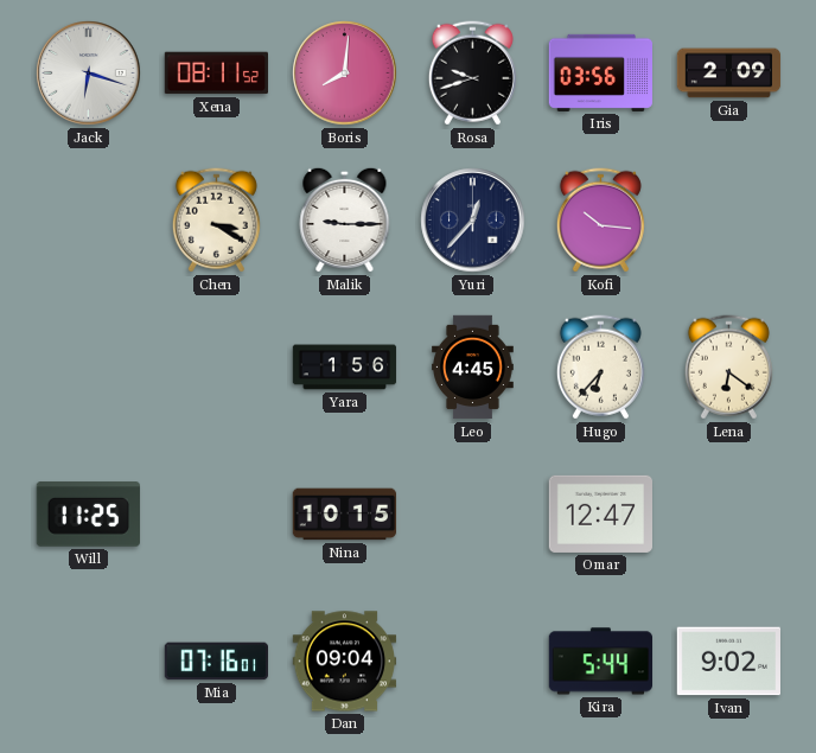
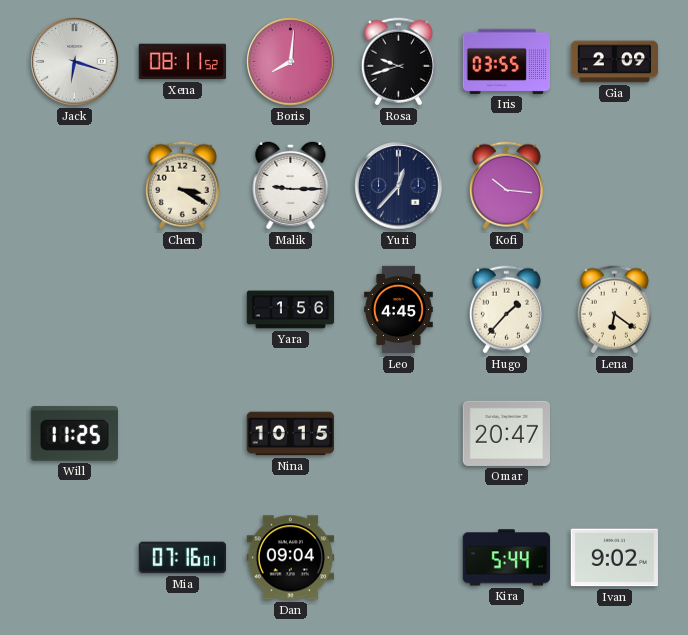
Iris: 03:56 -> 03:55
Hugo: 6:37 -> 1:37
Omar: 12:47 -> 20:47
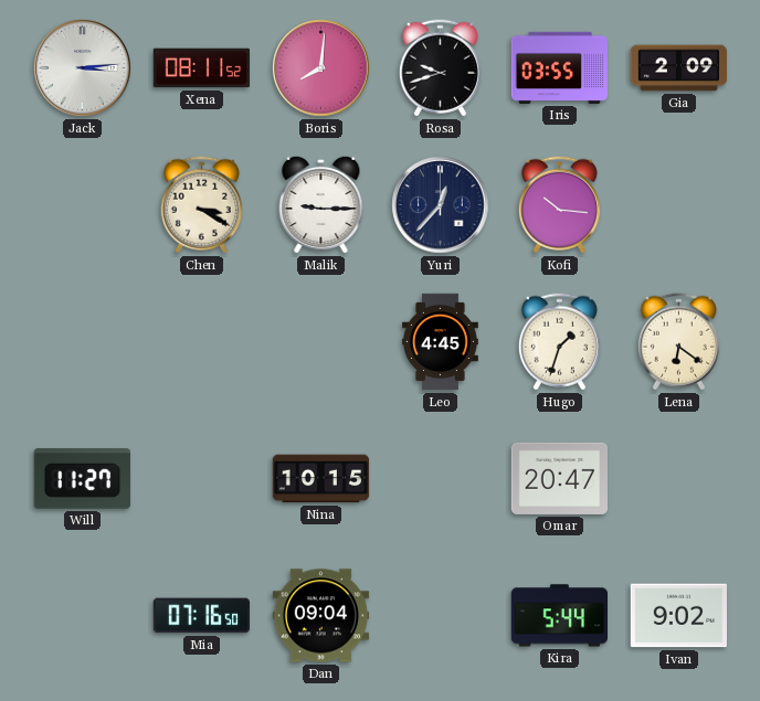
Jack: 6:18 -> 3:14
Yara: 1:56 -> none
Hugo: 1:37 -> 1:33
Will: 11:25 -> 11:27
Mia: 07:16:01 -> 07:16:50
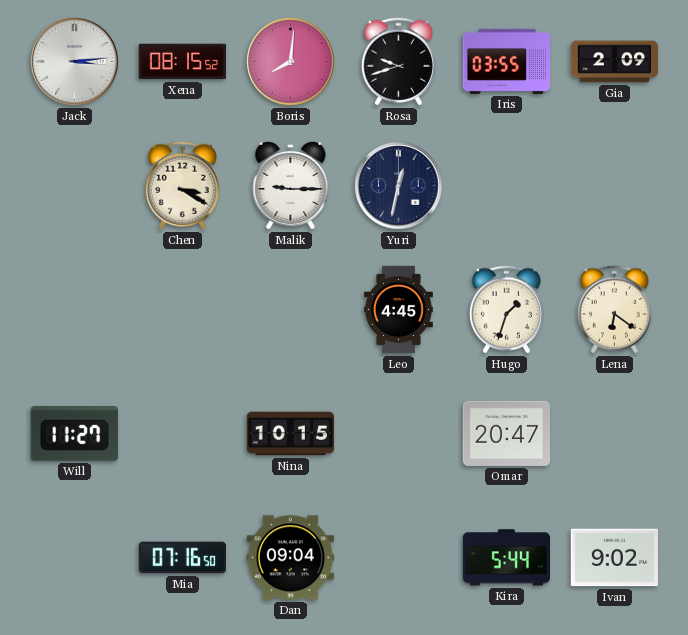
Xena: 08:11 -> 08:15
Yuri: 12:37 -> 12:32
Kofi: 10:16 -> none
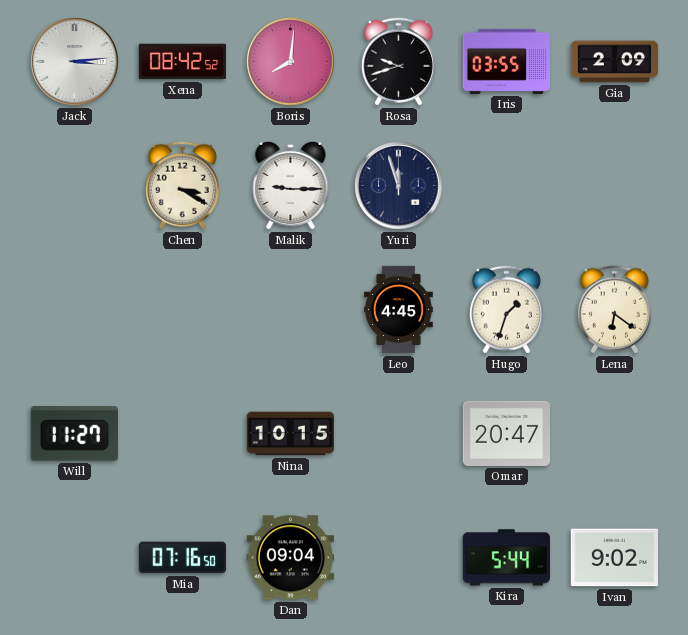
Xena: 08:15 -> 08:42
Yuri: 12:32 -> 11:57
